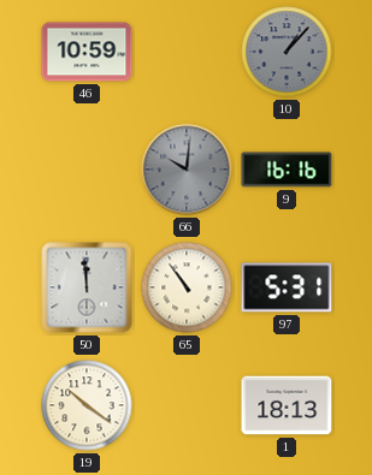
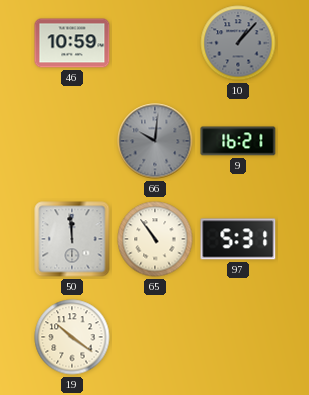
9: 16:16 -> 16:21
1: 18:13 -> none
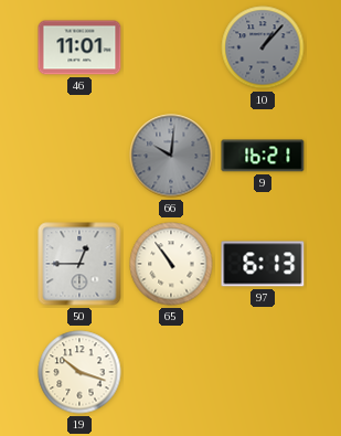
46: 10:59 -> 11:01
50: 11:59 -> 12:45
97: 5:31 -> 6:13
19: 10:21 -> 10:18
